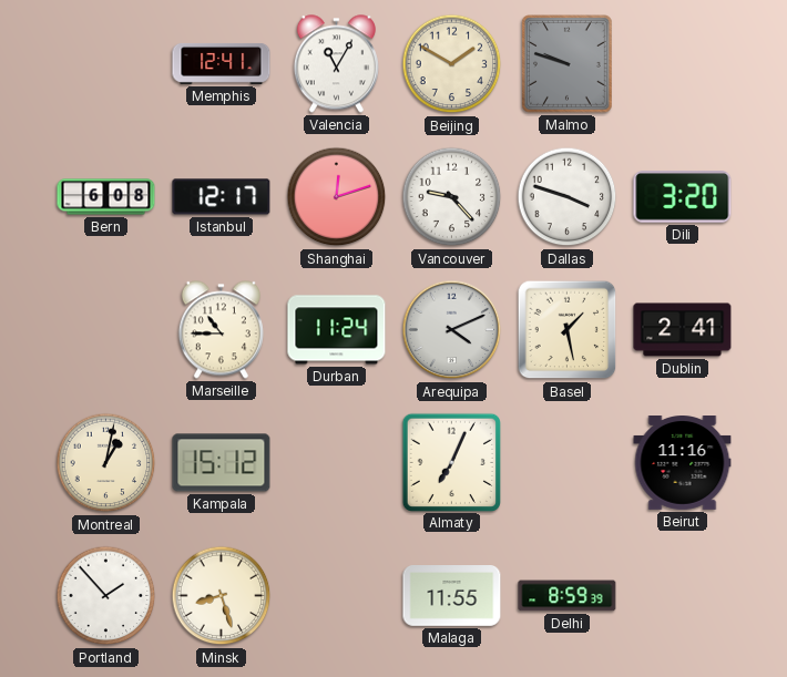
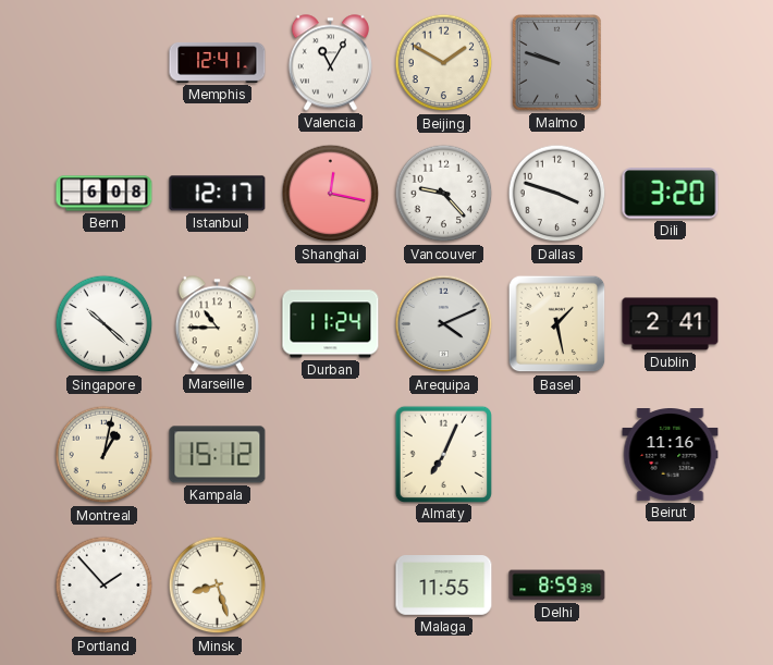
Shanghai: 12:12 -> 12:17
Singapore: none -> 10:22
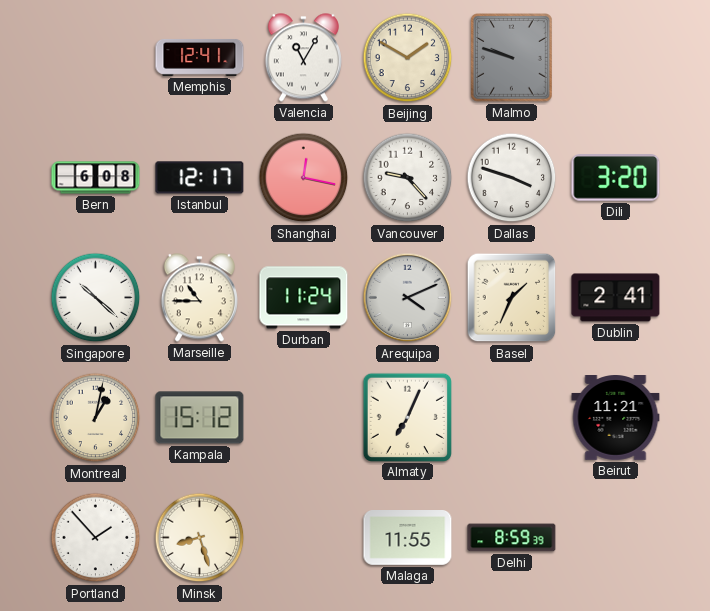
Basel: 1:28 -> 1:34
Beirut: 11:16 -> 11:21
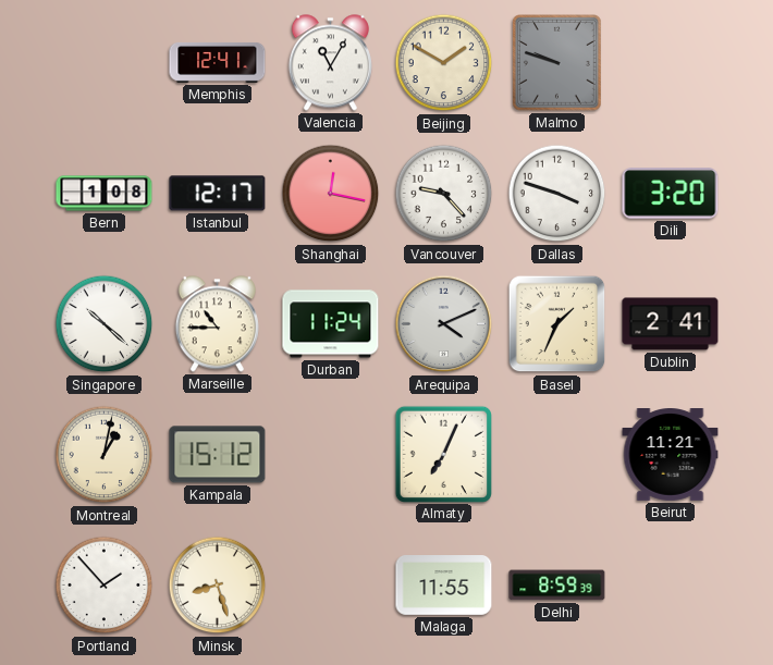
Bern: 6:08 -> 1:08
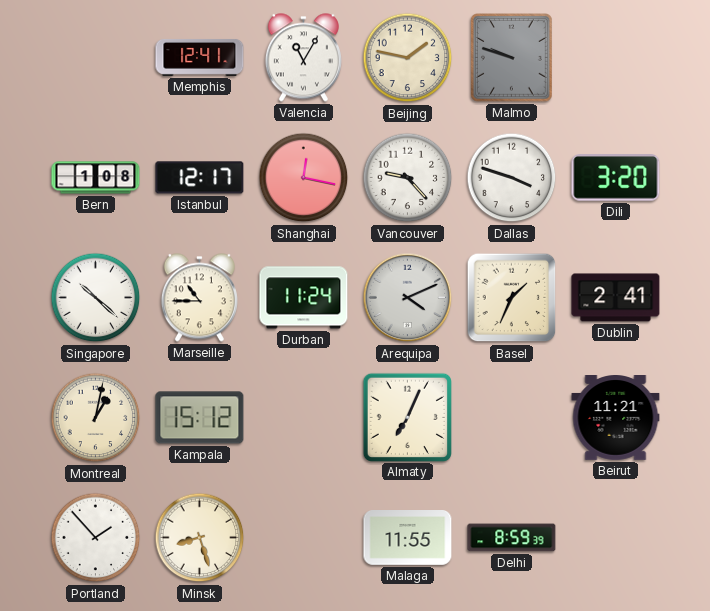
Beijing: 1:50 -> 1:47
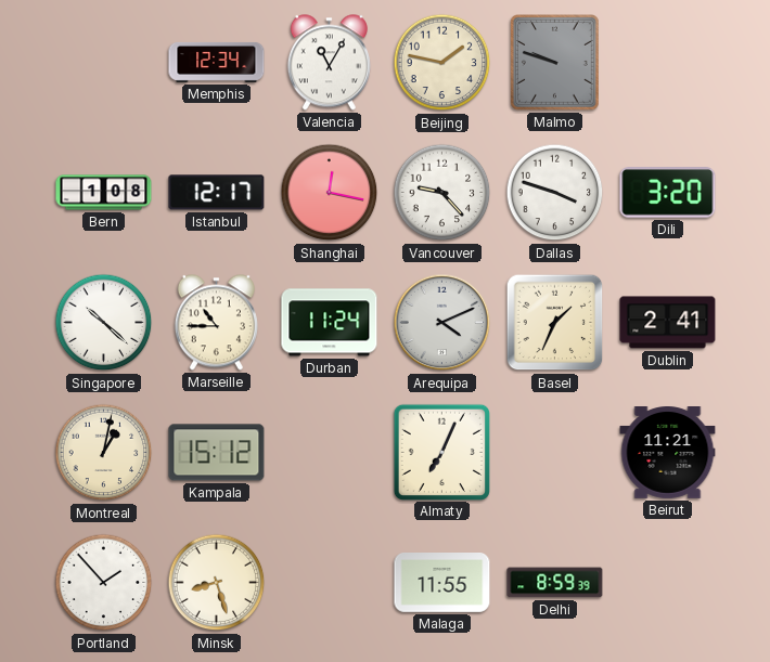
Memphis: 12:41 -> 12:34
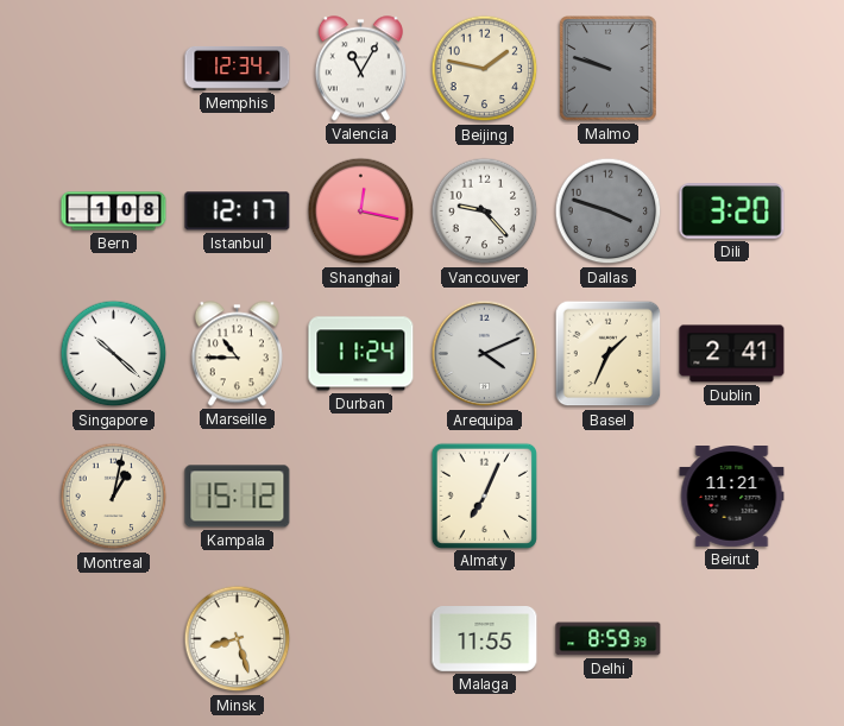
Dallas dial: white -> grey
Portland: 1:53 -> none
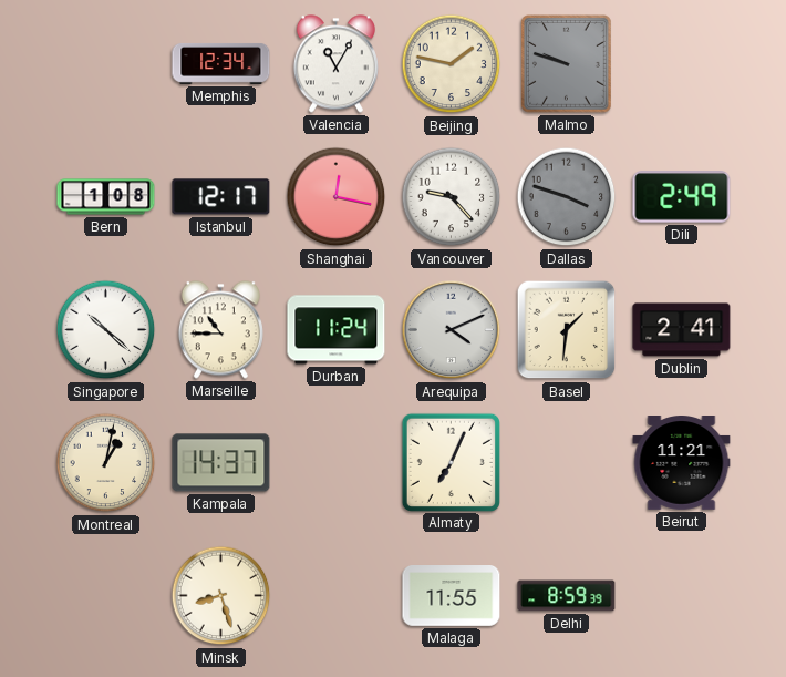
Dili: 3:20 -> 2:49
Basel: 1:34 -> 1:31
Kampala: 15:12 -> 14:37
